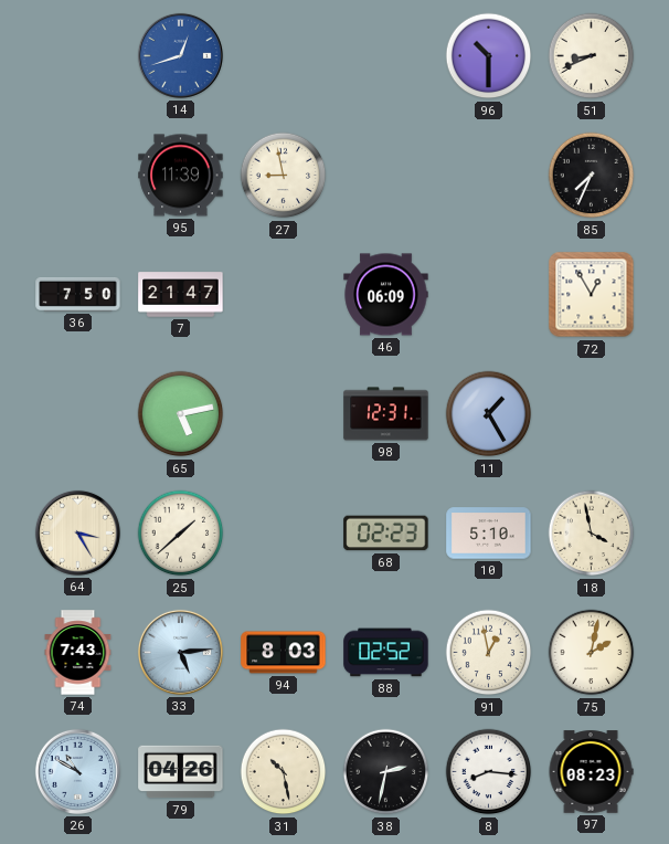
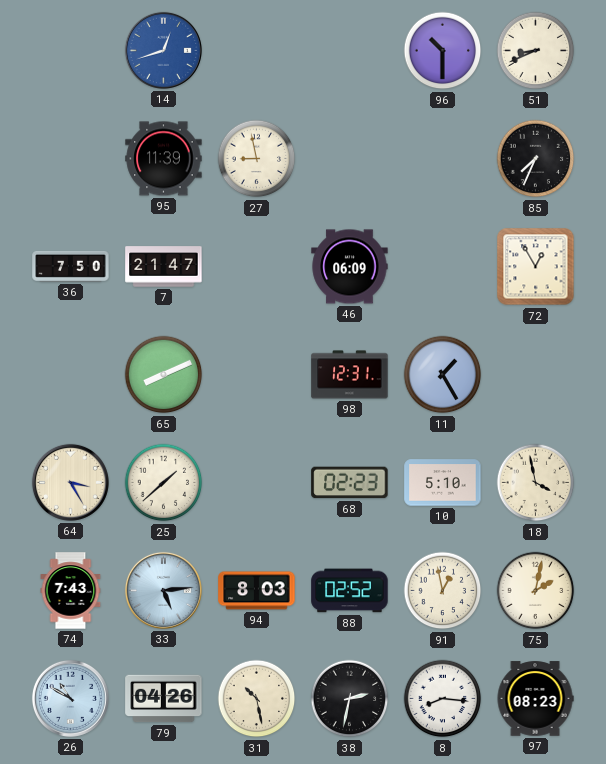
65: 5:13 -> 8:11
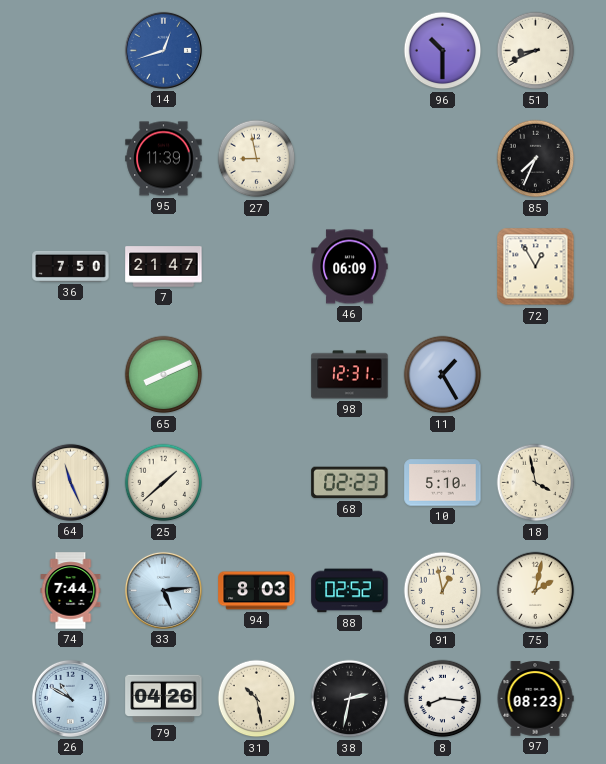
64: 3:25 -> 11:26
74: 7:43 -> 7:44
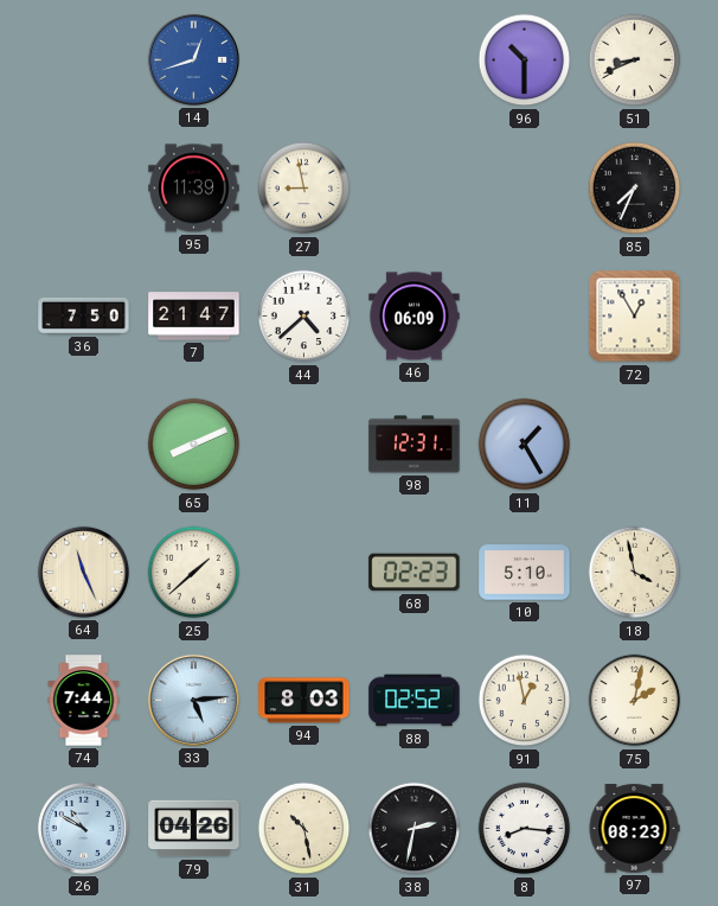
44: none -> 4:38
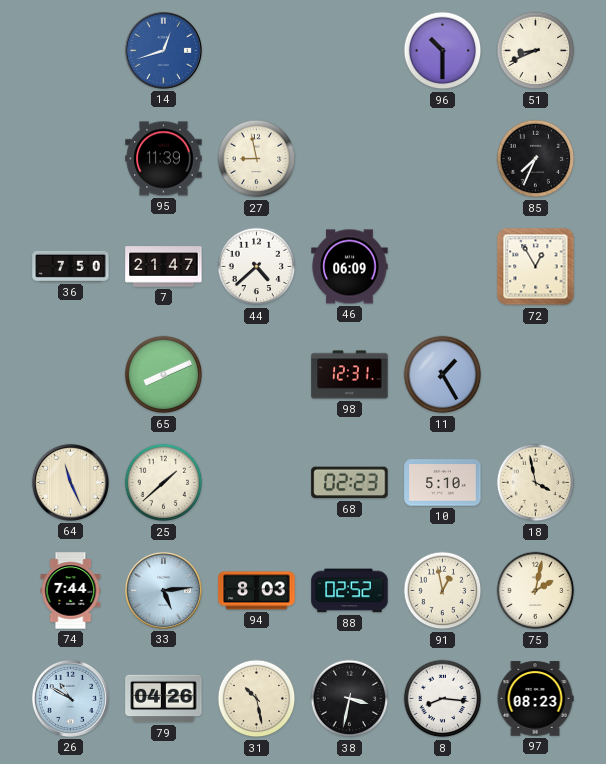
38: 2:32 -> 3:32
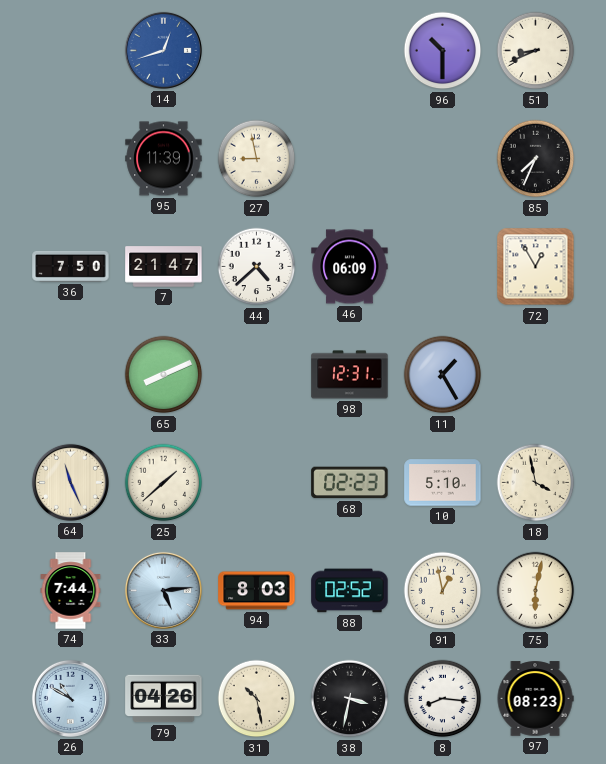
75: 2:02 -> 6:02
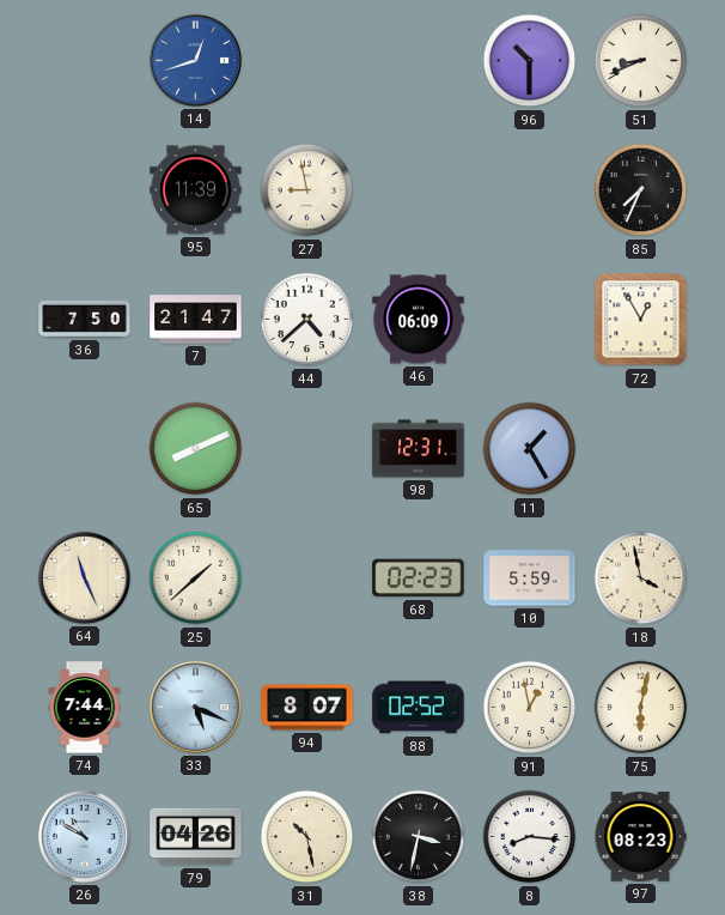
10: 5:10 -> 5:59
33: 5:14 -> 5:19
94: 8:03 -> 8:07
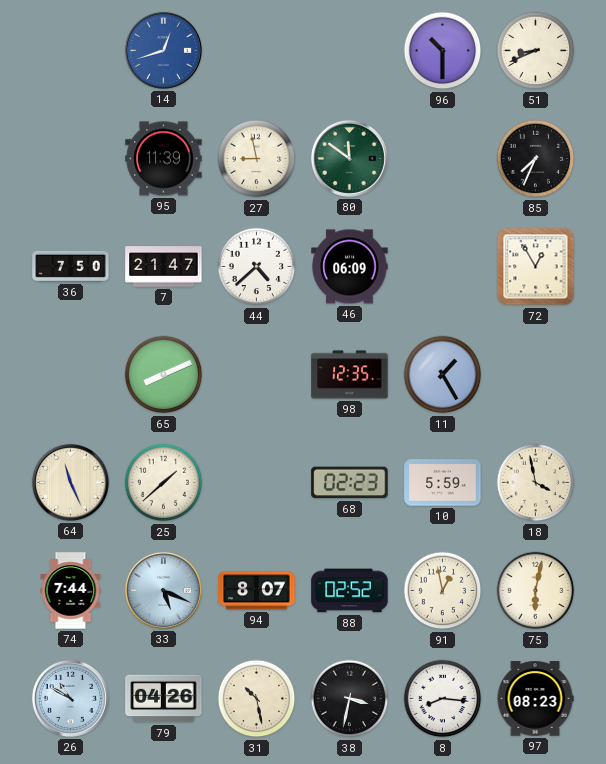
80: none -> 11:51
98: 12:31 -> 12:35
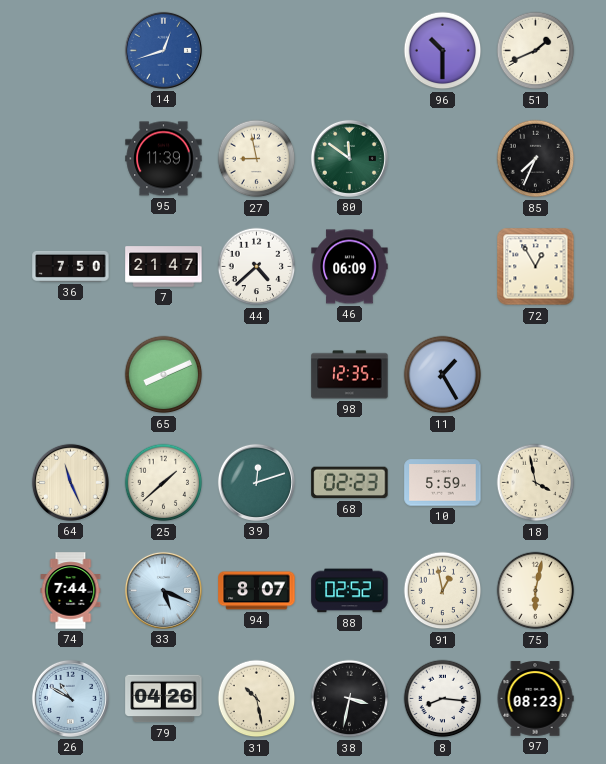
51: 8:41 -> 1:41
39: none -> 12:12
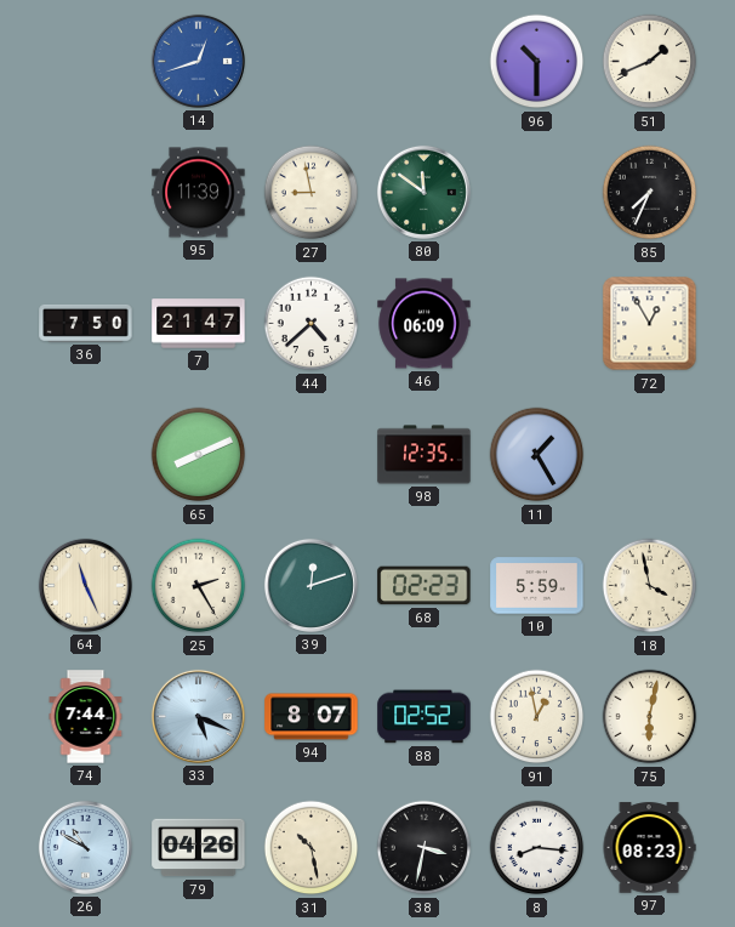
25: 1:38 -> 2:25
